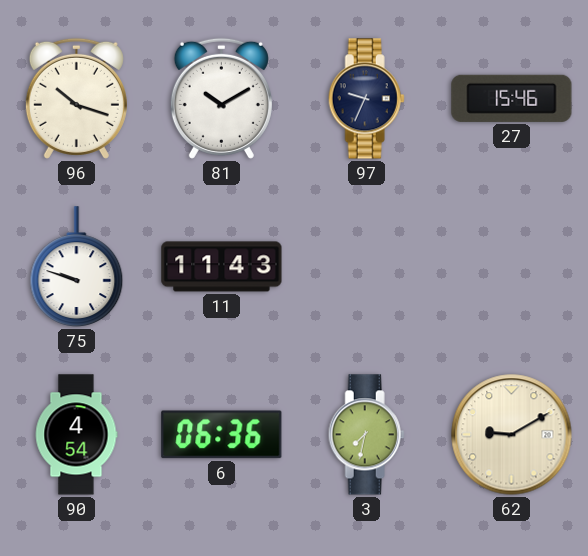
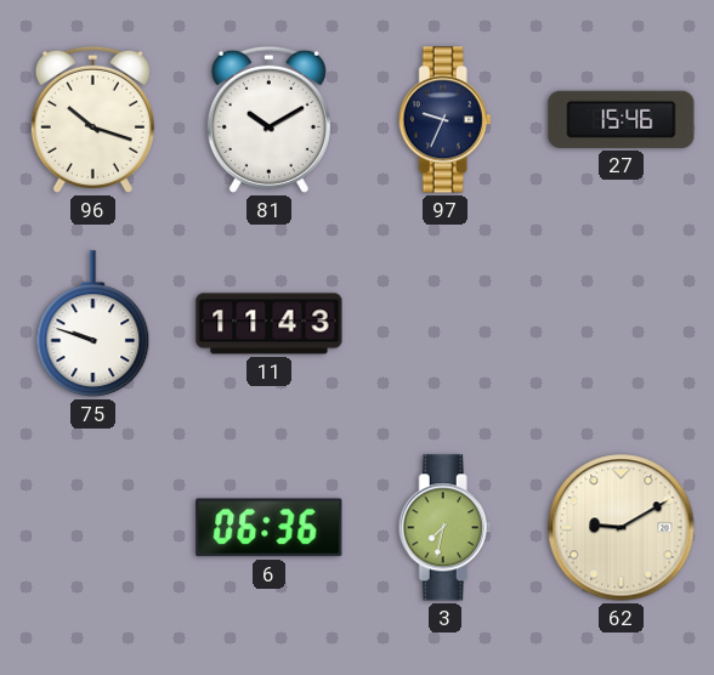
90: 4:54 -> none
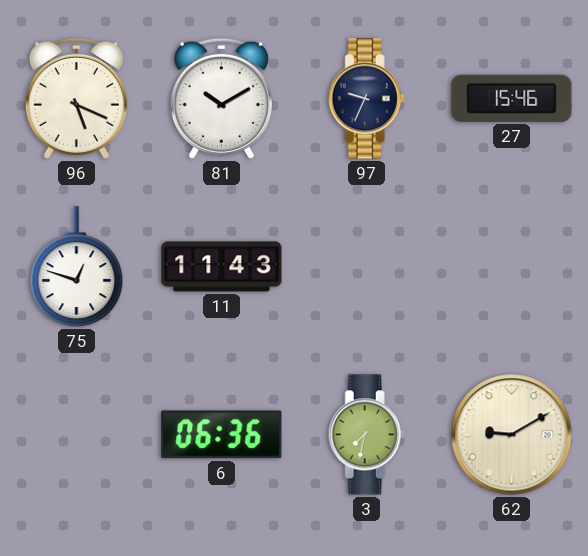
96: 10:18 -> 5:19
75: 9:48 -> 12:48
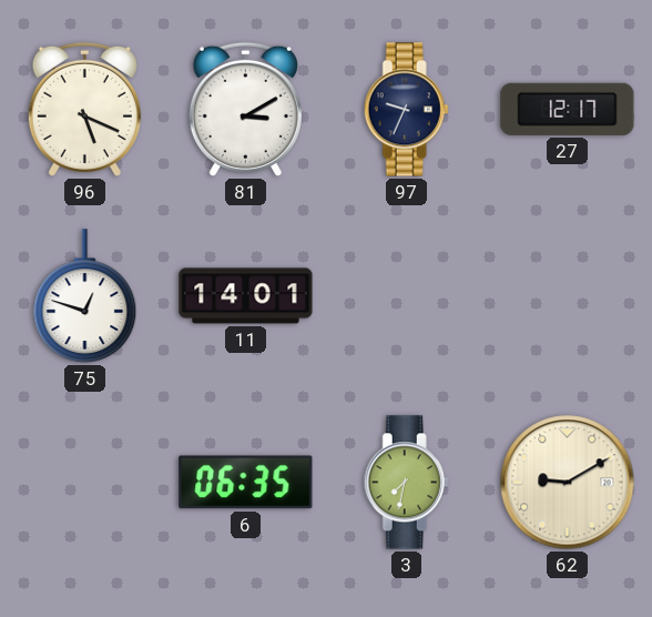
81: 10:10 -> 3:10
27: 15:46 -> 12:17
11: 11:43 -> 14:01
6: 06:36 -> 06:35
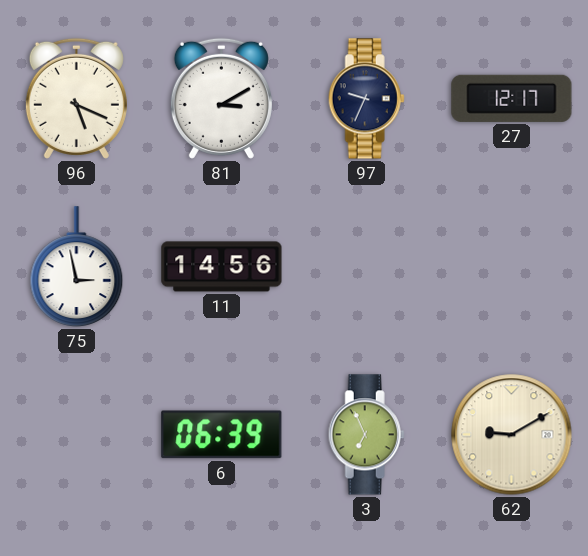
75: 12:48 -> 2:58
11: 14:01 -> 14:56
6: 06:35 -> 06:39
3: 7:32 -> 6:56
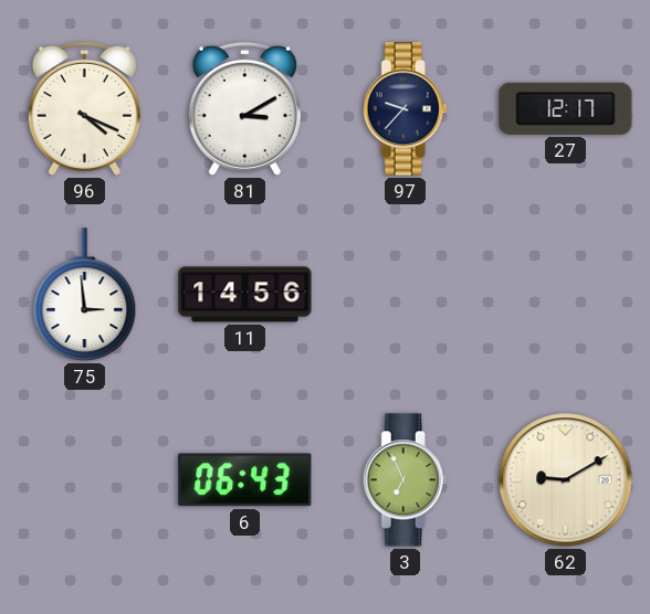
96: 5:19 -> 4:19
97: 9:34 -> 9:37
75: 2:58 -> 2:59
6: 06:39 -> 06:43
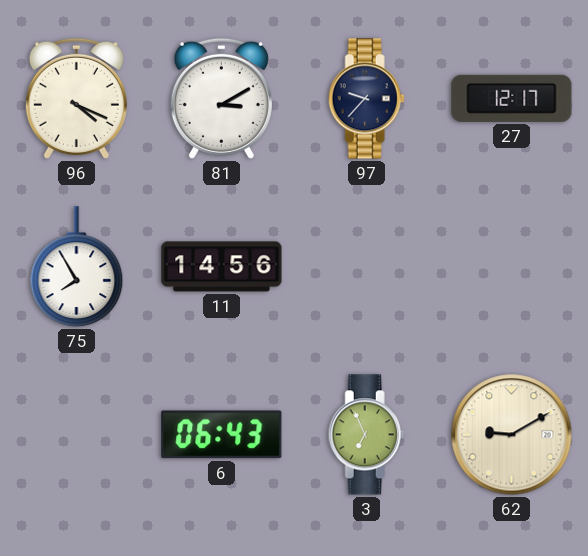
75: 2:59 -> 7:55
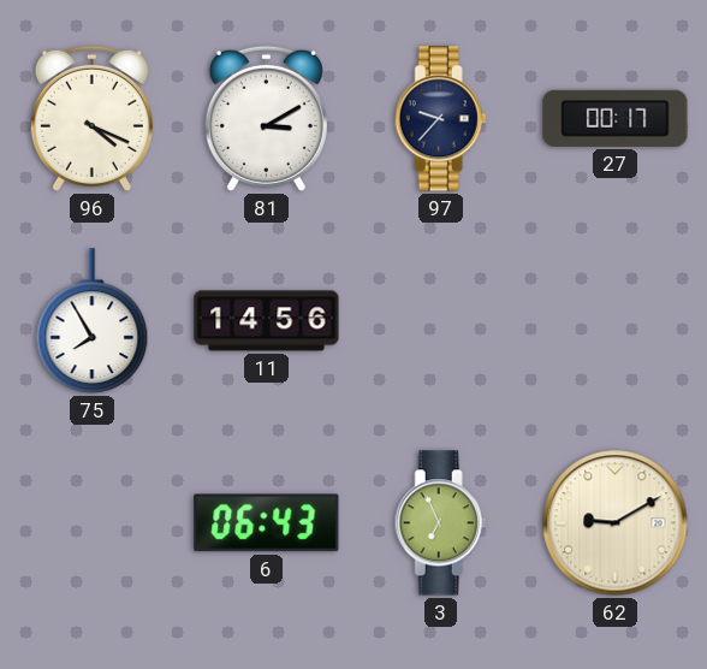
27: 12:17 -> 00:17
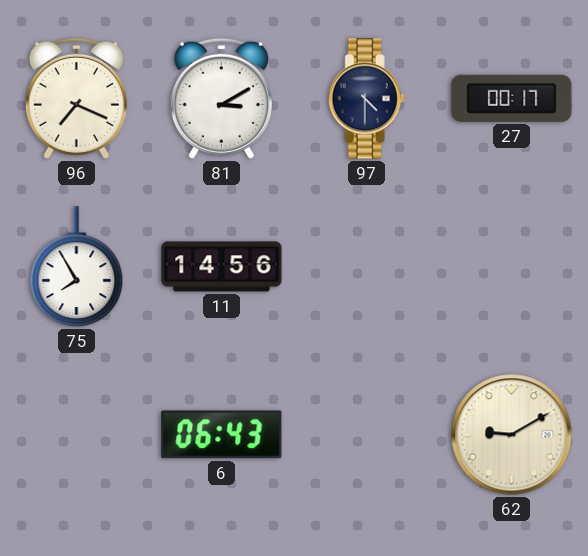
96: 4:19 -> 7:19
97: 9:37 -> 4:30
3: 6:56 -> none
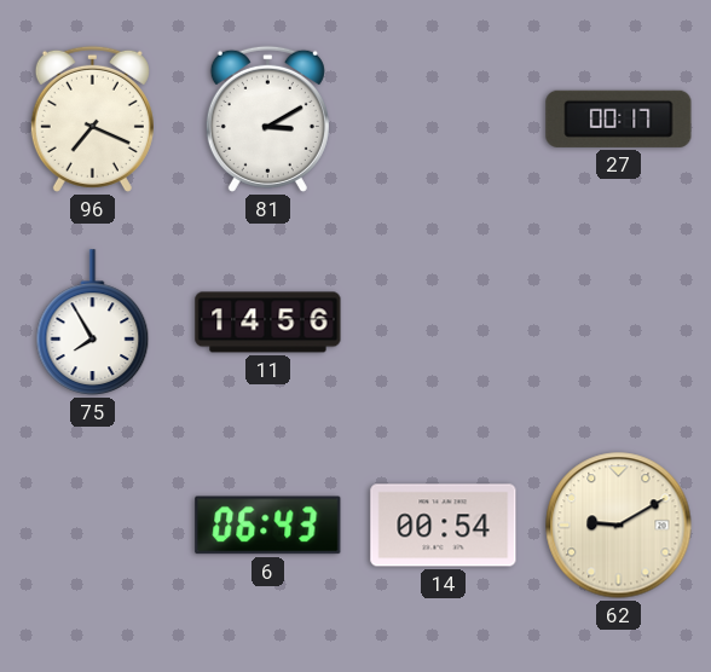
97: 4:30 -> none
14: none -> 00:54
